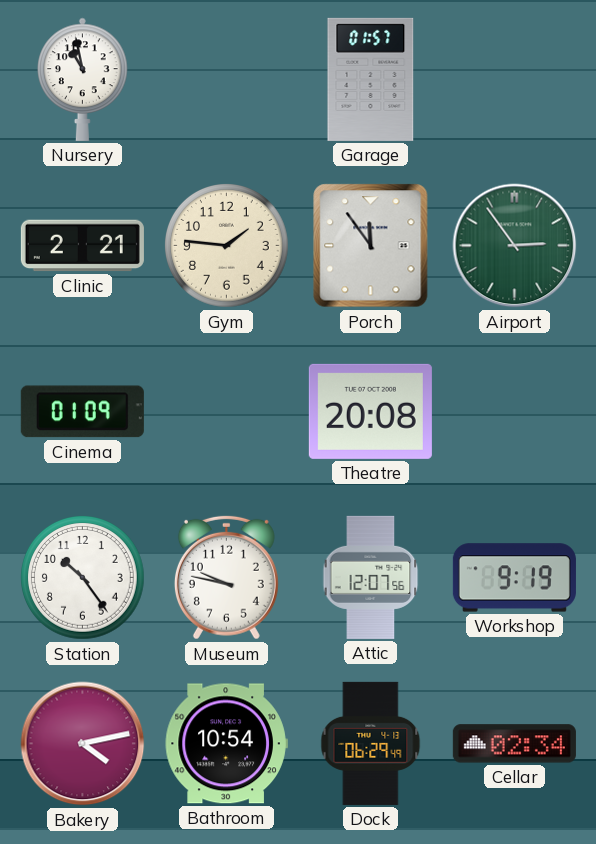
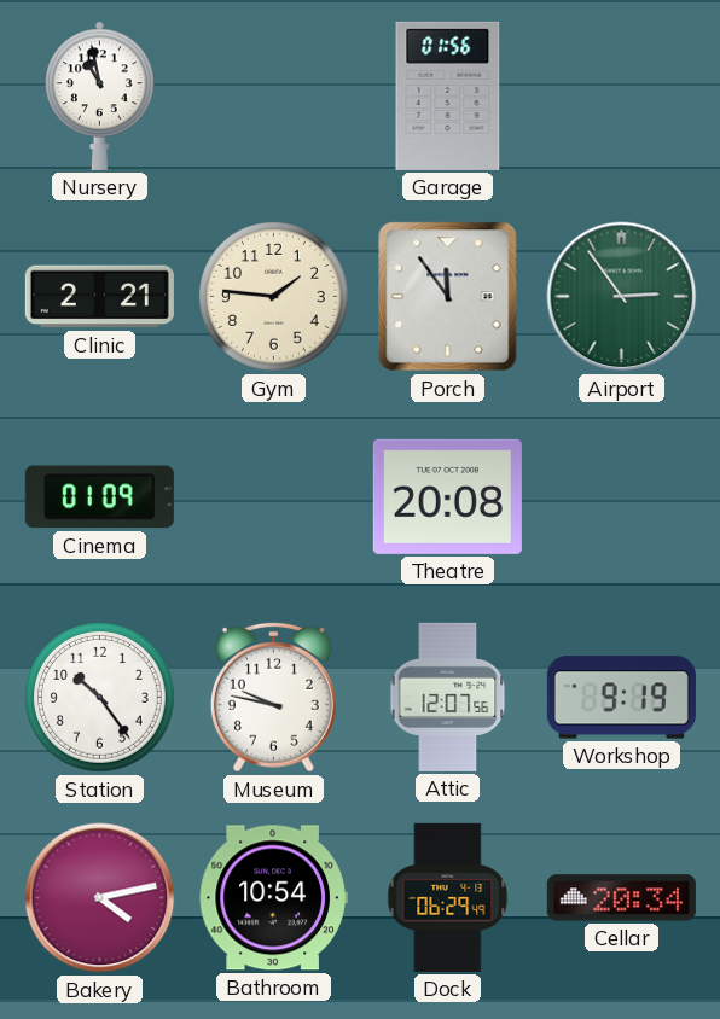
Garage: 01:57 -> 01:56
Cellar: 02:34 -> 20:34
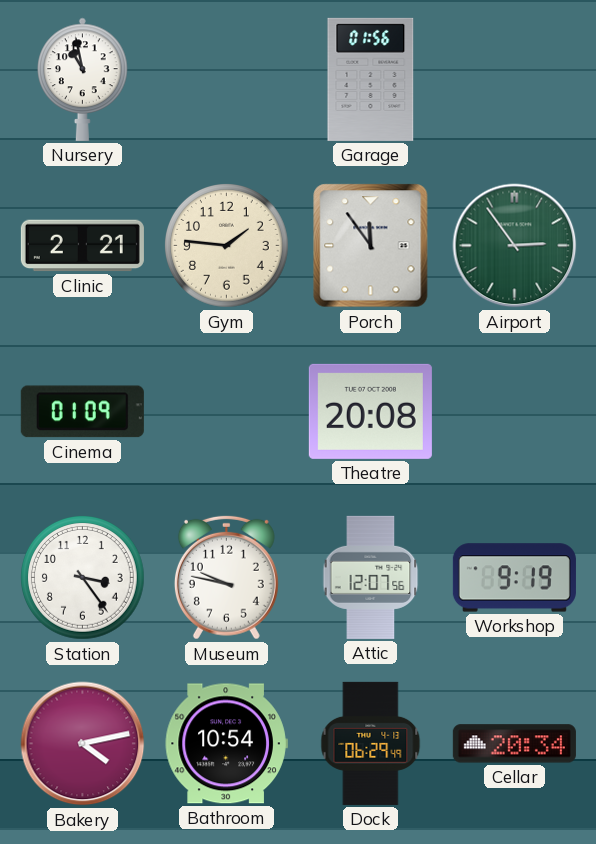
Station: 10:24 -> 3:24
